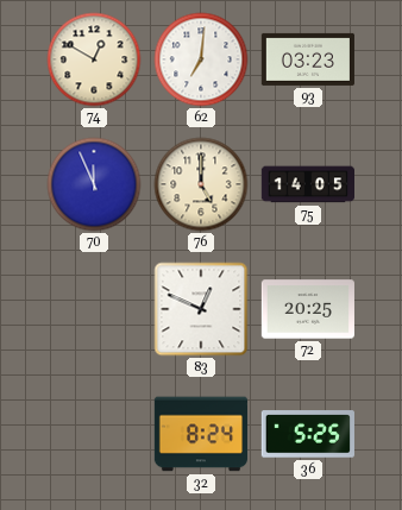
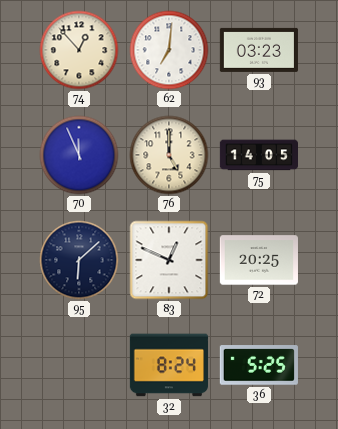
74: 12:50 -> 12:53
95: none -> 6:08
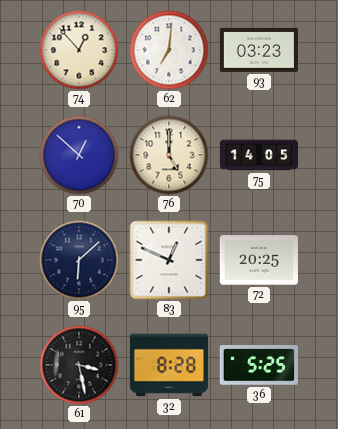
70: 11:56 -> 12:52
61: none -> 3:28
32: 8:24 -> 8:28
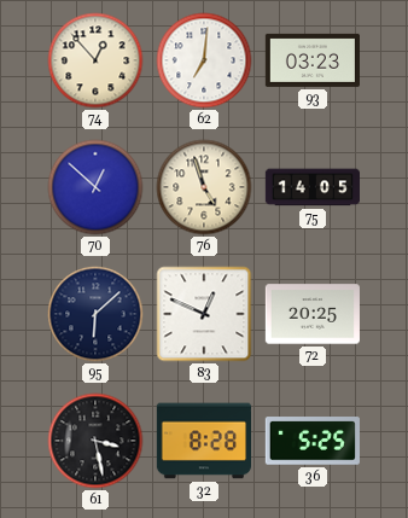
76: 5:00 -> 4:57
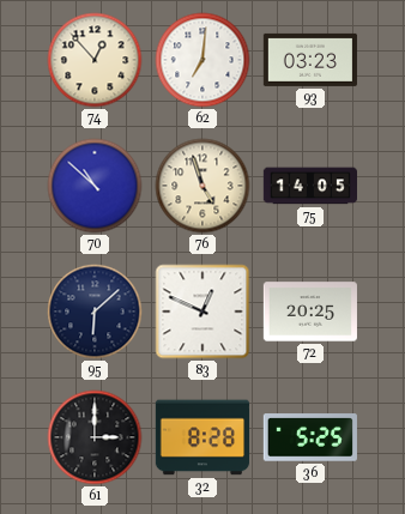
70: 12:52 -> 10:52
61: 3:28 -> 3:00
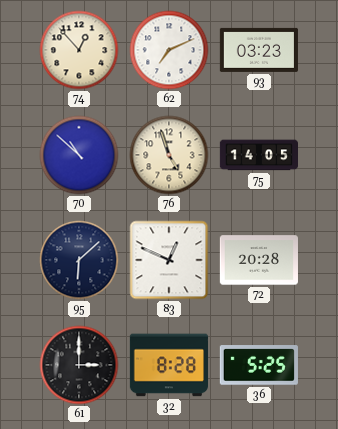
62: 7:01 -> 7:11
72: 20:25 -> 20:28
